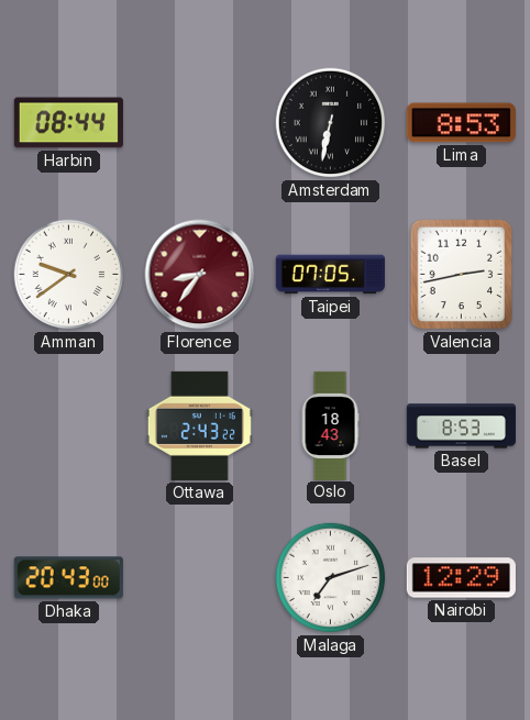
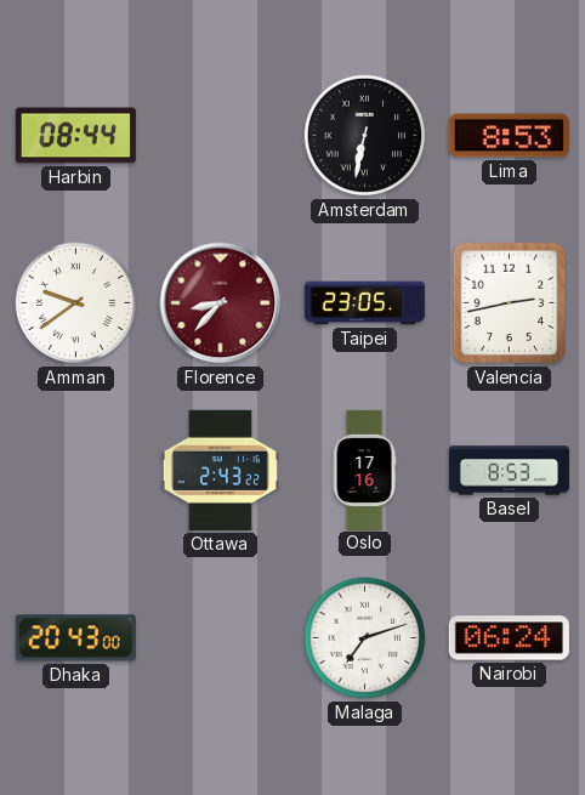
Florence: 8:36 -> 8:37
Taipei: 07:05 -> 23:05
Oslo: 18:43 -> 17:16
Nairobi: 12:29 -> 06:24
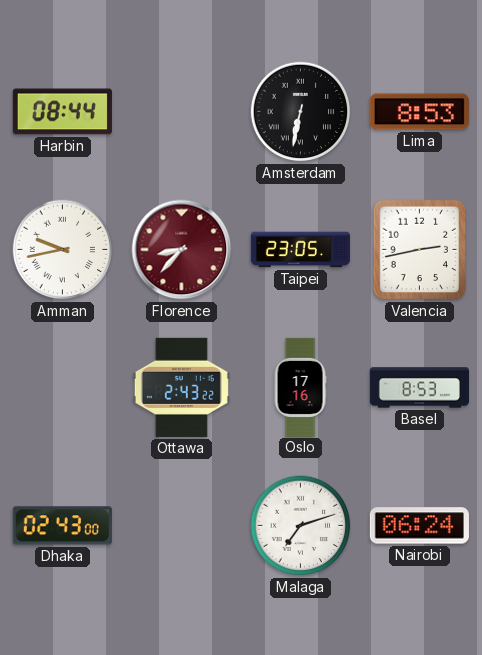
Amman: 9:39 -> 9:43
Dhaka: 20:43 -> 02:43
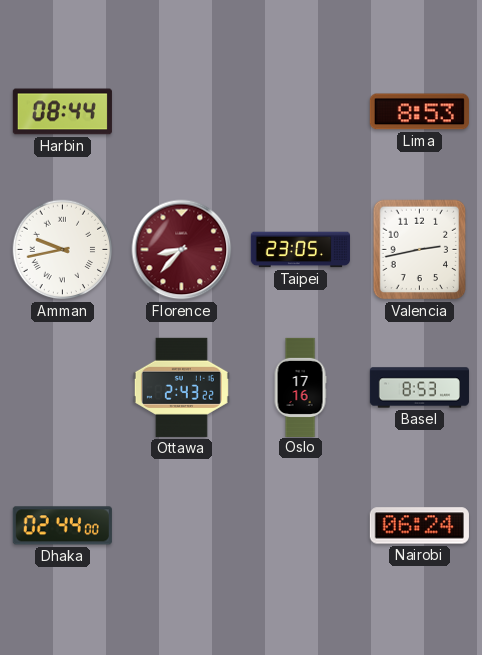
Amsterdam: 6:32 -> none
Dhaka: 02:43 -> 02:44
Malaga: 7:12 -> none
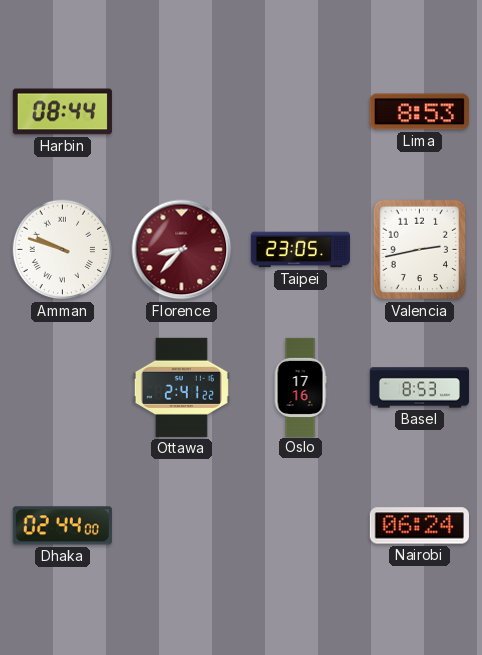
Amman: 9:43 -> 9:48
Ottawa: 2:43 -> 2:41
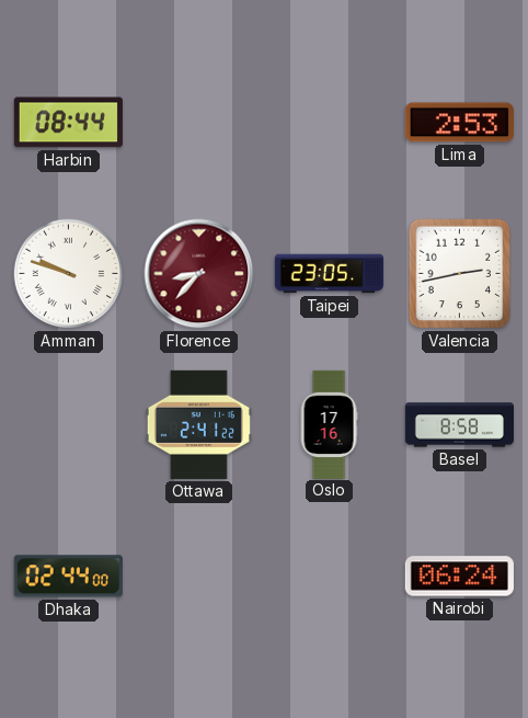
Lima: 8:53 -> 2:53
Basel: 8:53 -> 8:58
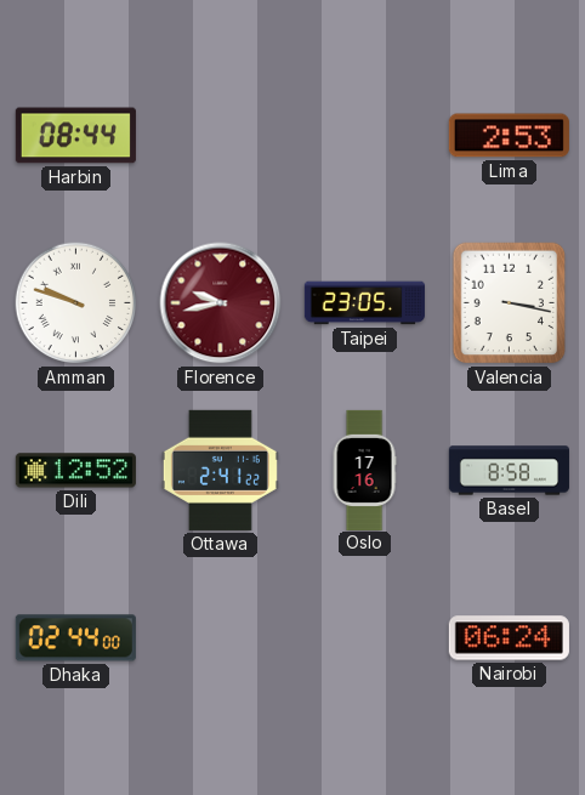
Florence: 8:37 -> 9:43
Valencia: 2:43 -> 3:17
Dili: none -> 12:52
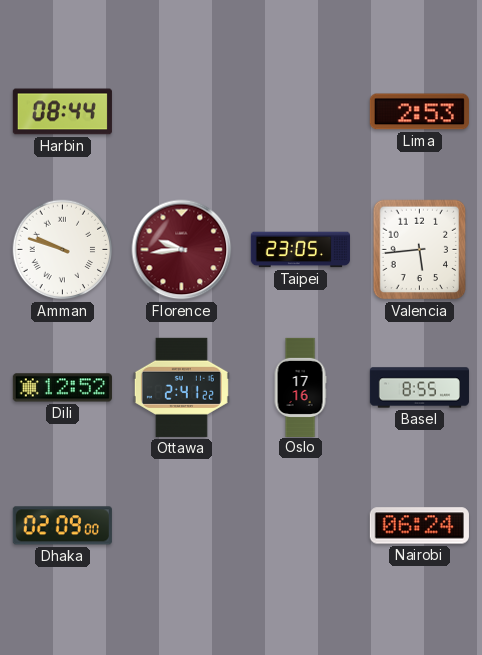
Florence: 9:43 -> 9:44
Valencia: 3:17 -> 5:44
Basel: 8:58 -> 8:55
Dhaka: 02:44 -> 02:09
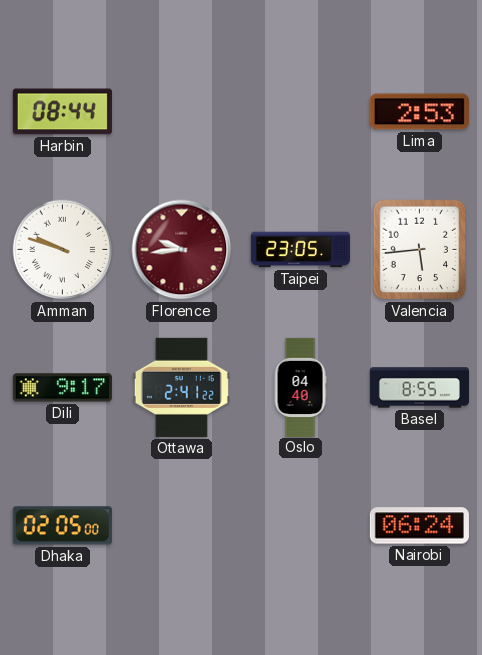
Dili: 12:52 -> 9:17
Oslo: 17:16 -> 04:40
Dhaka: 02:09 -> 02:05
